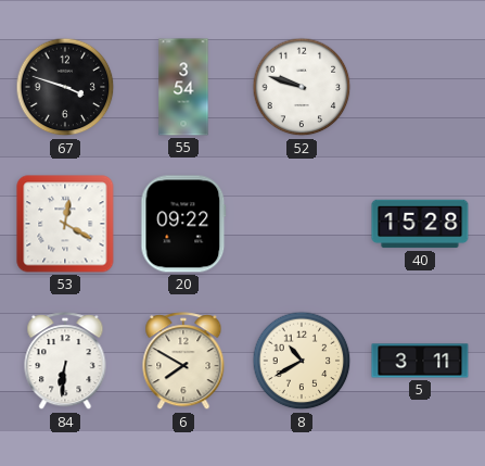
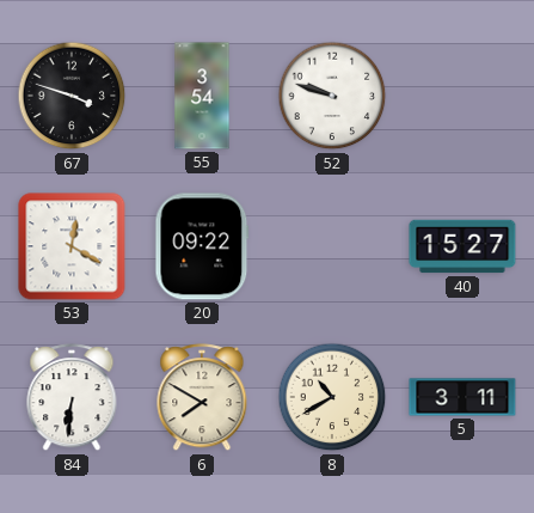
40: 15:28 -> 15:27
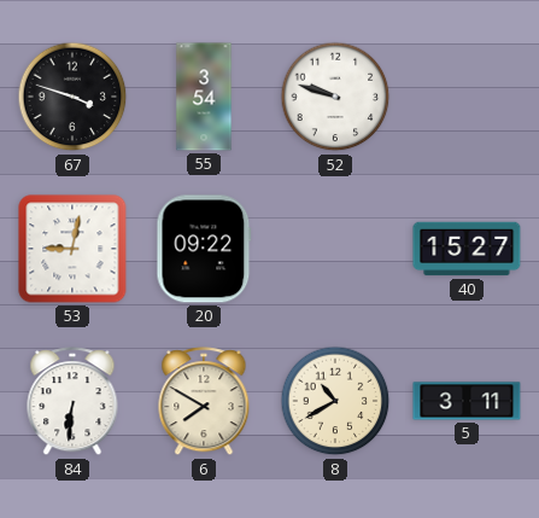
53: 12:20 -> 9:02
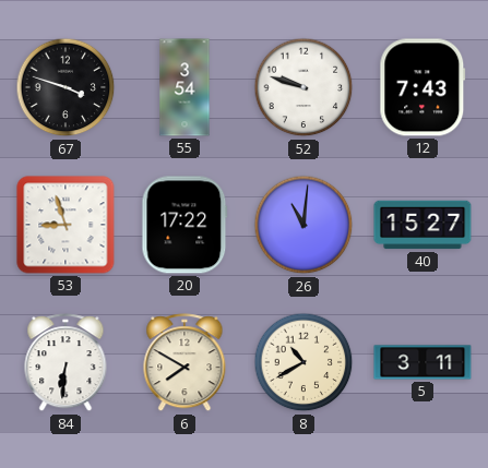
12: none -> 7:43
53: 9:02 -> 8:57
20: 09:22 -> 17:22
26: none -> 11:01
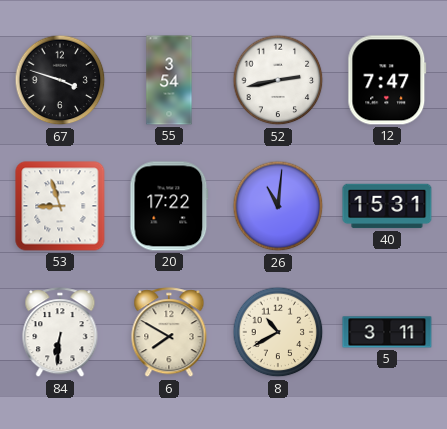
52: 9:48 -> 2:43
12: 7:43 -> 7:47
40: 15:27 -> 15:31
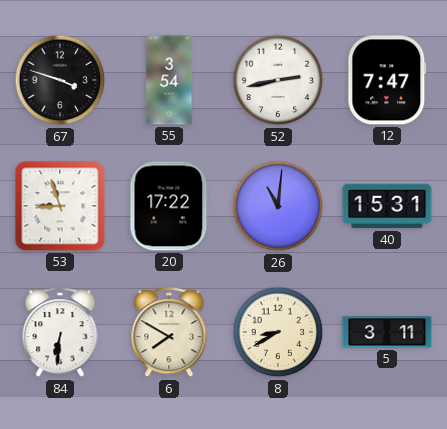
8: 10:40 -> 8:40
